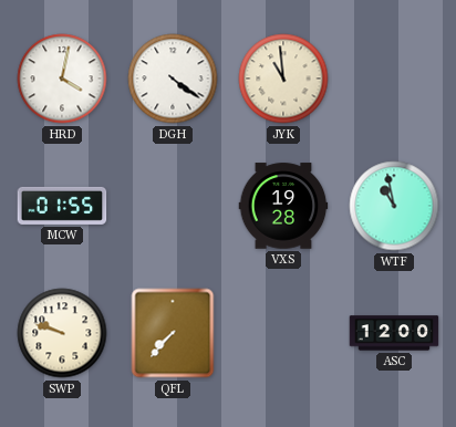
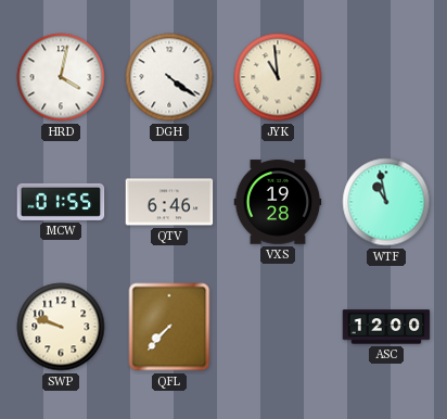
QTV: none -> 6:46
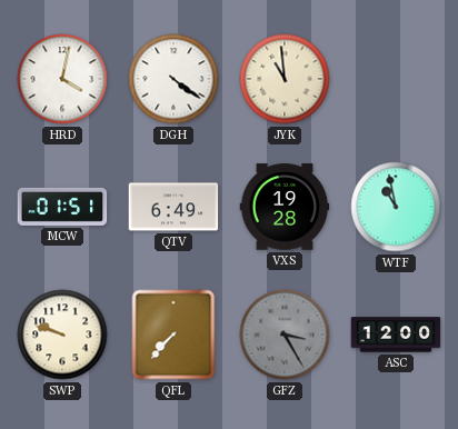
MCW: 01:55 -> 01:51
QTV: 6:46 -> 6:49
GFZ: none -> 3:25
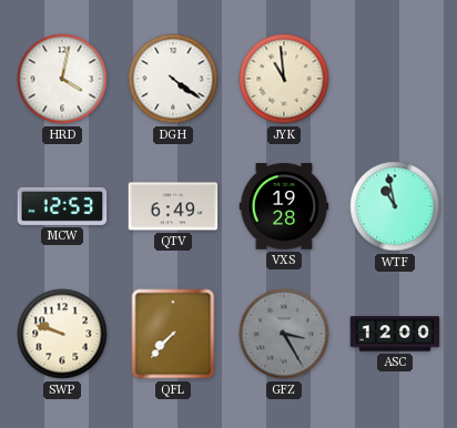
MCW: 01:51 -> 12:53
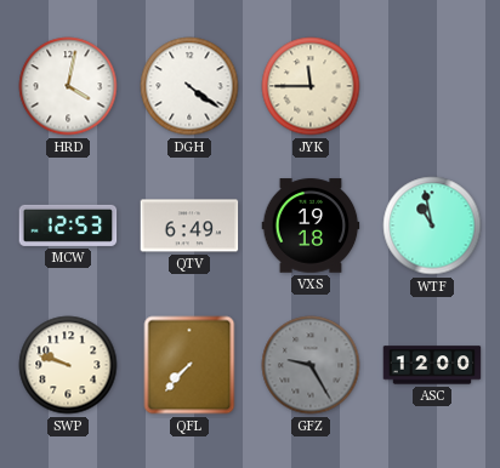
JYK: 10:59 -> 11:45
VXS: 19:28 -> 19:18
GFZ: 3:25 -> 9:25
